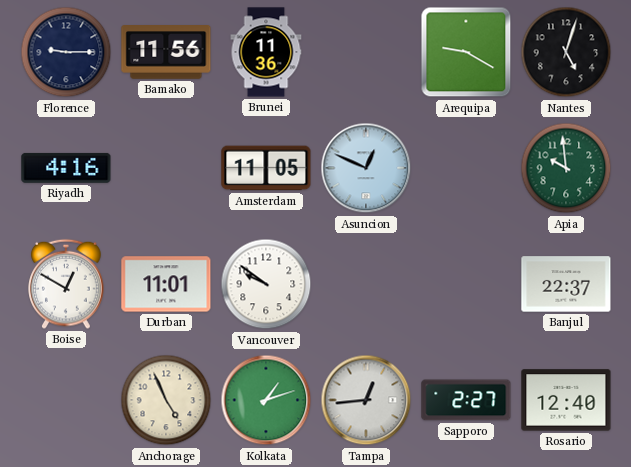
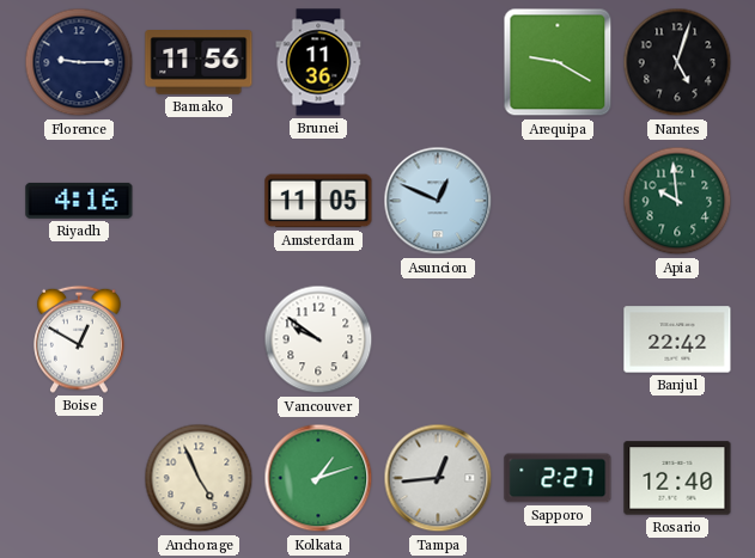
Durban: 11:01 -> none
Banjul: 22:37 -> 22:42
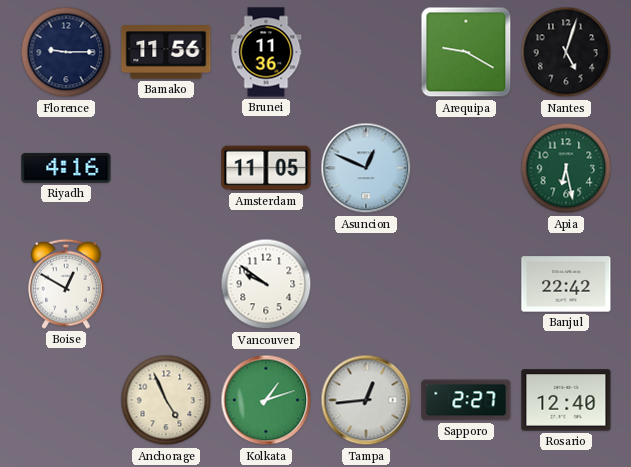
Apia: 9:59 -> 6:28
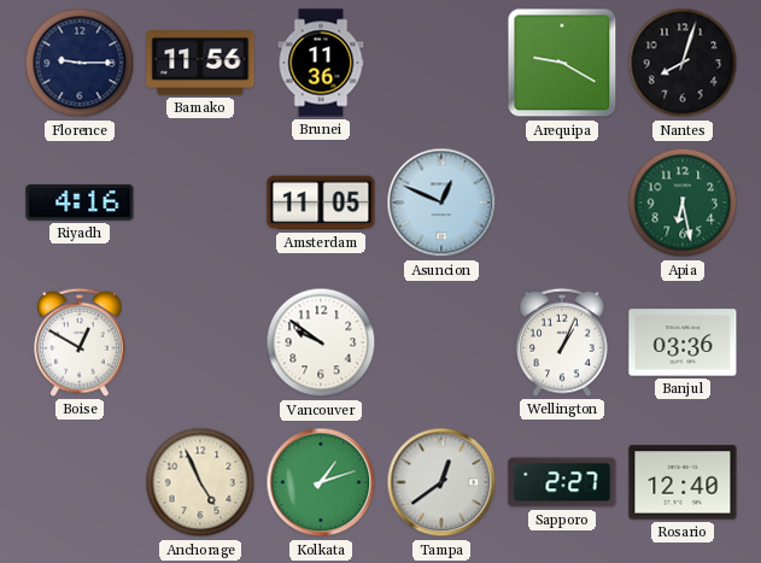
Nantes: 5:03 -> 8:03
Wellington: none -> 1:04
Banjul: 22:42 -> 03:36
Tampa: 12:44 -> 12:39
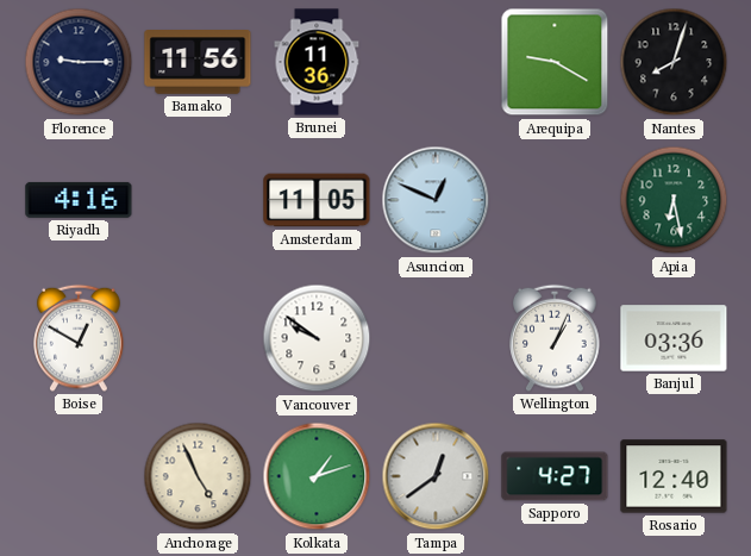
Sapporo: 2:27 -> 4:27
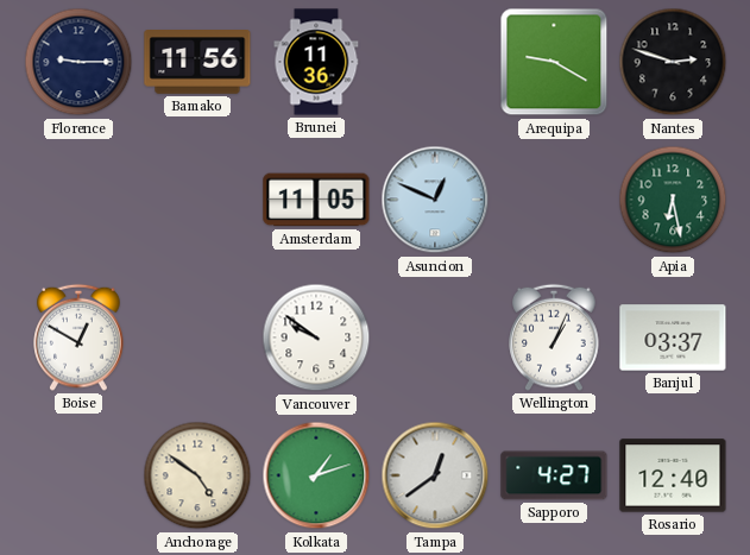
Nantes: 8:03 -> 2:48
Riyadh: 4:16 -> none
Banjul: 03:36 -> 03:37
Anchorage: 4:56 -> 4:51
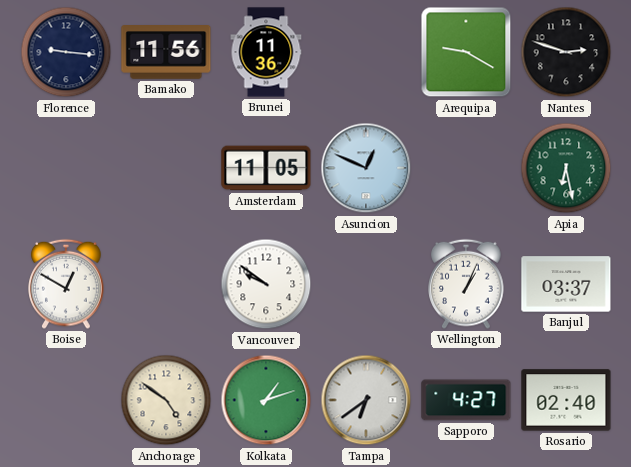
Florence: 9:15 -> 9:16
Tampa: 12:39 -> 6:39
Rosario: 12:40 -> 02:40
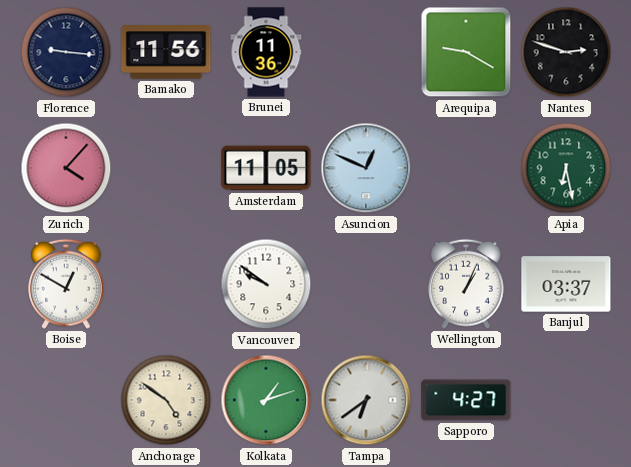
Zurich: none -> 4:07
Rosario: 02:40 -> none
